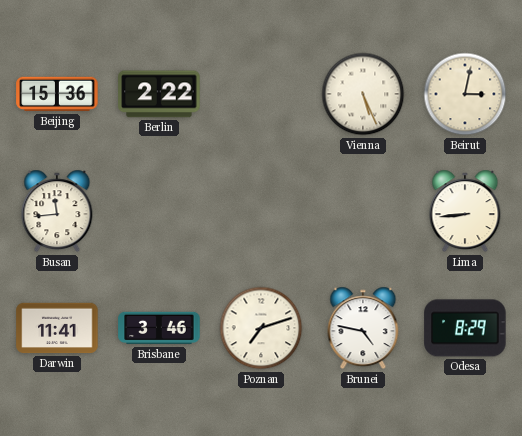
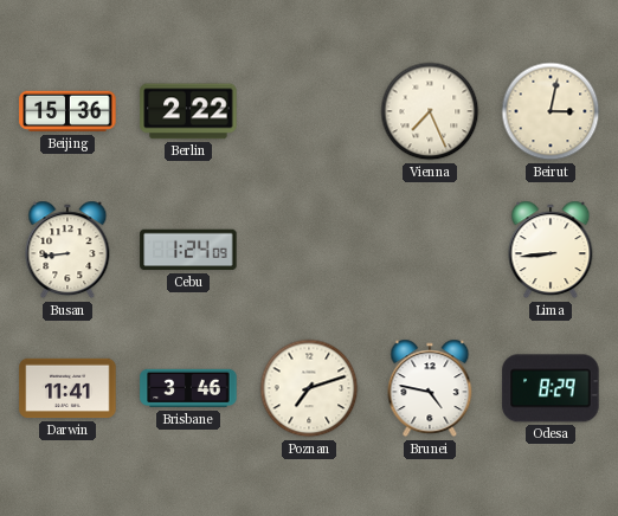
Vienna: 5:26 -> 7:26
Busan: 11:44 -> 8:44
Cebu: none -> 1:24
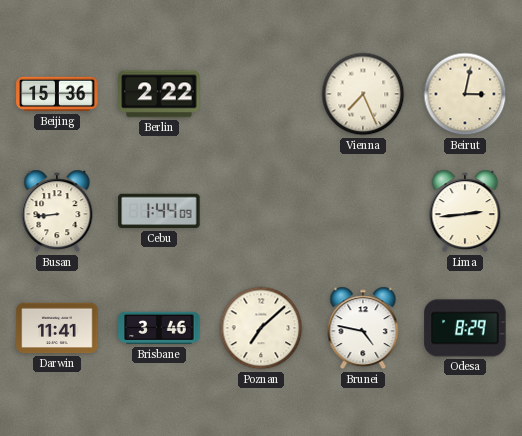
Cebu: 1:24 -> 1:44
Lima: 8:44 -> 2:44
Poznan: 7:12 -> 7:08
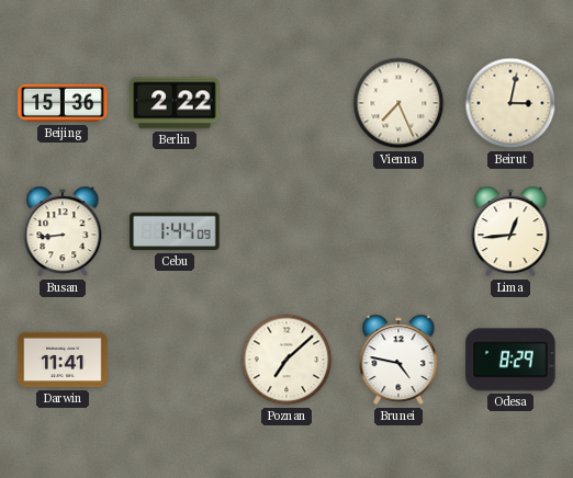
Lima: 2:44 -> 12:44
Brisbane: 3:46 -> none
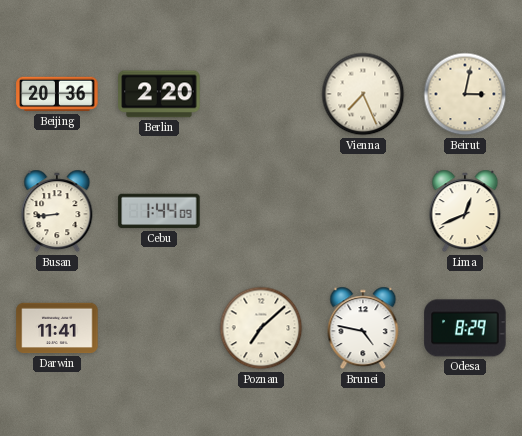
Beijing: 15:36 -> 20:36
Berlin: 2:22 -> 2:20
Lima: 12:44 -> 12:41
